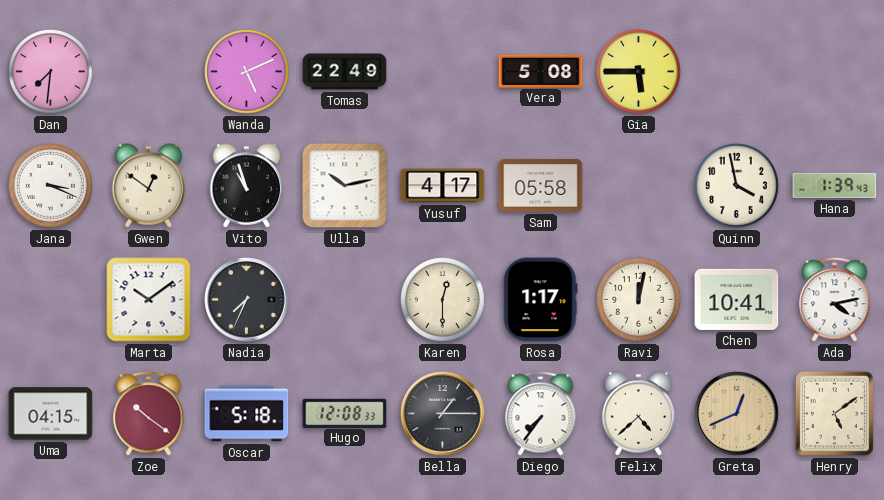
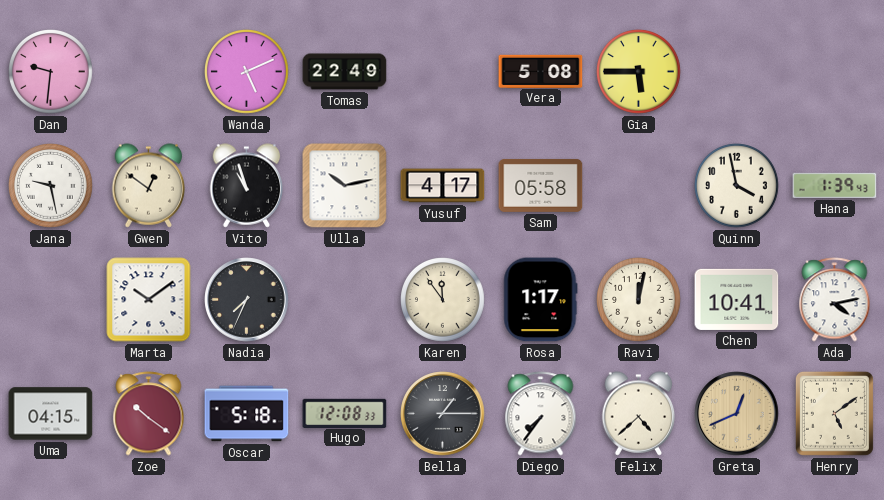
Dan: 7:31 -> 9:31
Jana: 3:19 -> 9:28
Karen: 12:30 -> 11:54
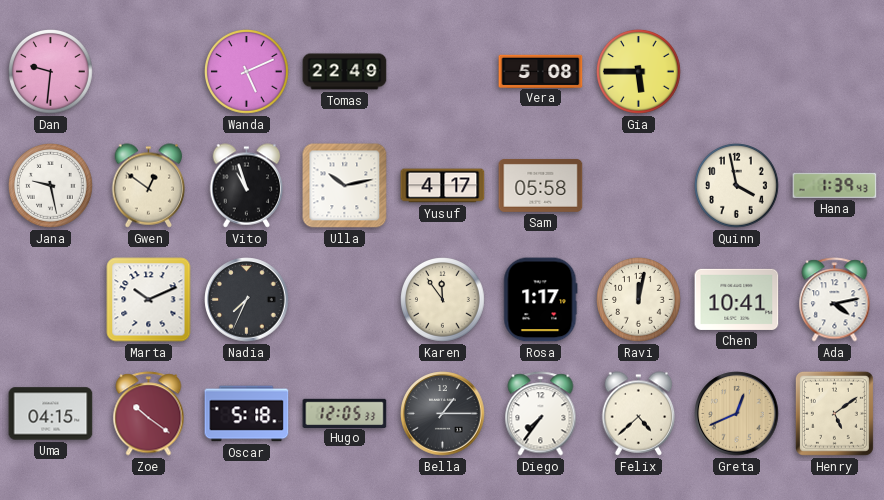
Marta: 10:09 -> 10:11
Hugo: 12:08 -> 12:05
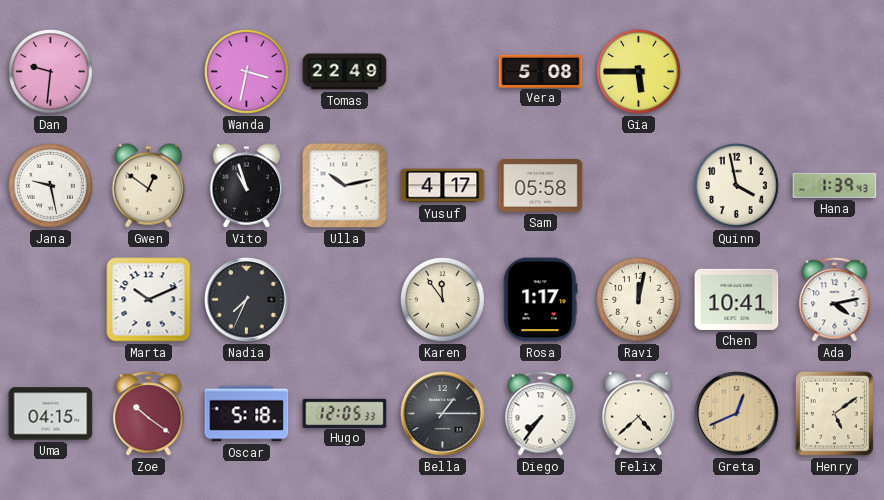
Wanda: 5:11 -> 3:32
